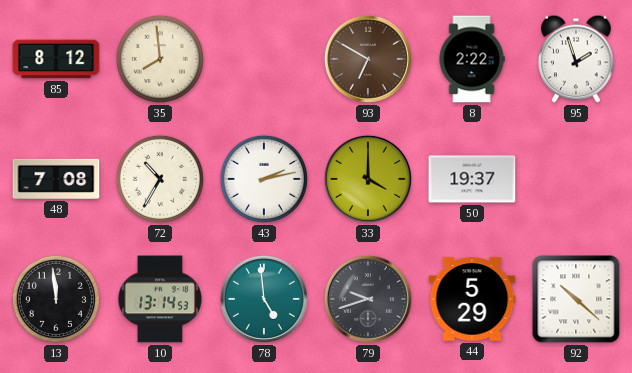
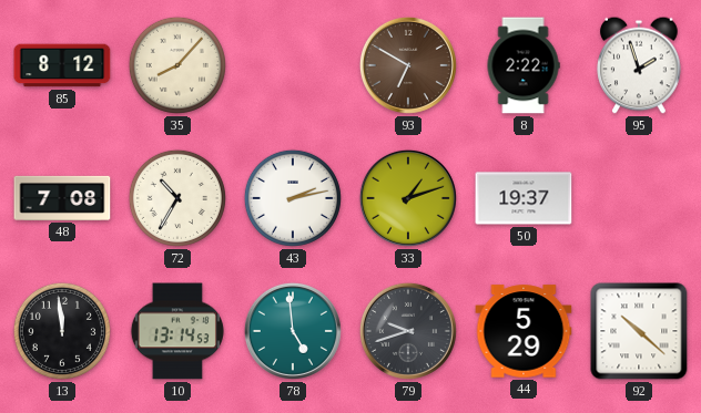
35: 7:59 -> 8:07
33: 4:00 -> 1:12
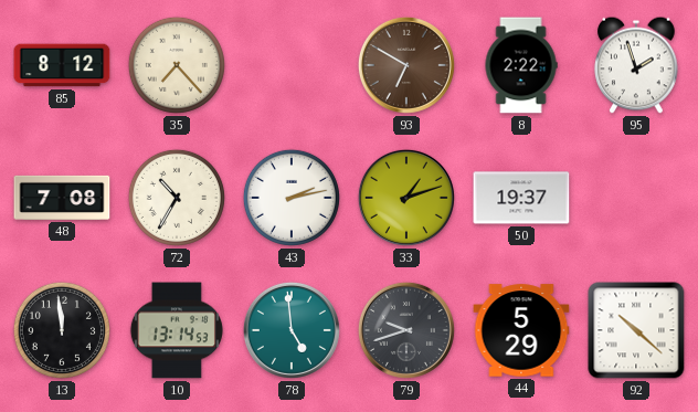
35: 8:07 -> 7:23
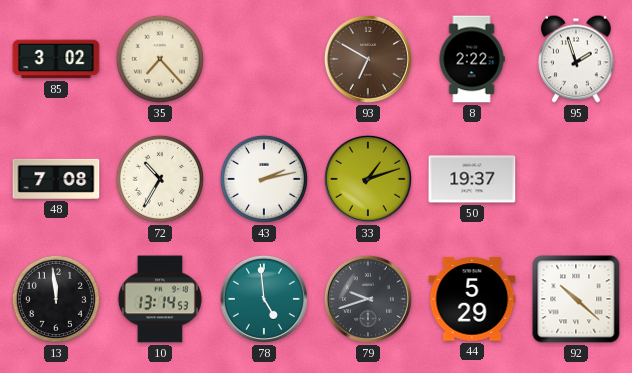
85: 8:12 -> 3:02
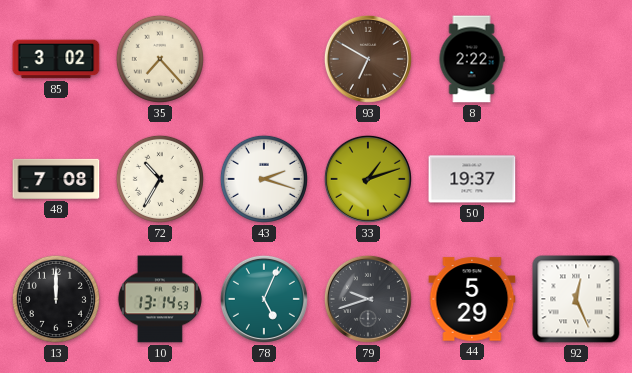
95: 1:57 -> none
43: 2:13 -> 2:18
13: 11:59 -> 12:00
78: 4:59 -> 5:04
92: 10:22 -> 12:26
